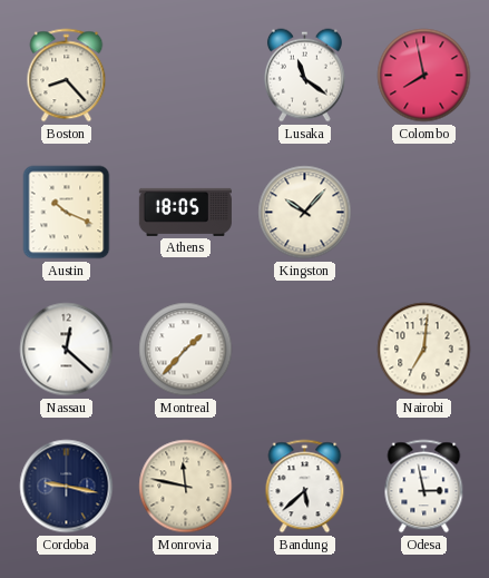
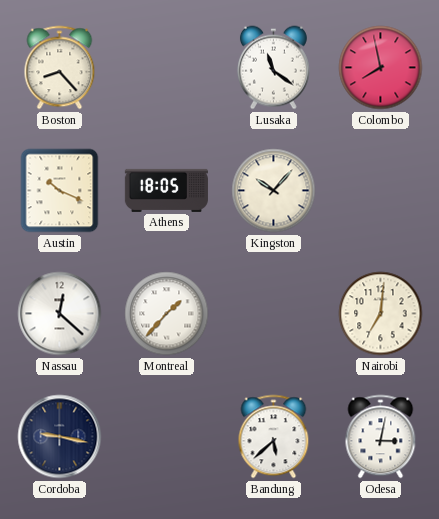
Monrovia: 11:47 -> none
Odesa: 2:58 -> 3:02
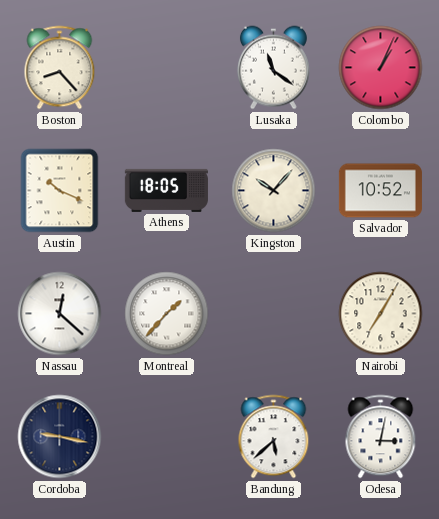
Colombo: 7:58 -> 1:04
Salvador: none -> 10:52
Nairobi: 7:01 -> 7:05
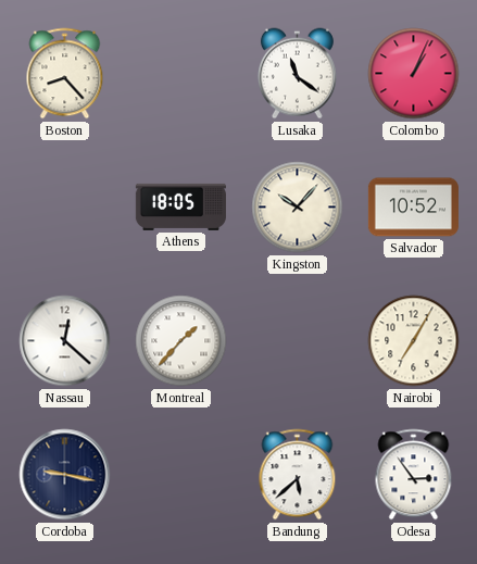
Austin: 10:19 -> none
Odesa: 3:02 -> 2:54
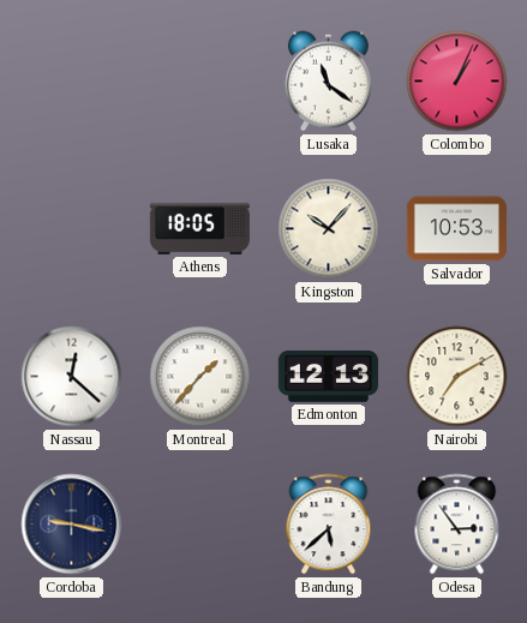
Boston: 8:23 -> none
Salvador: 10:52 -> 10:53
Edmonton: none -> 12:13
Nairobi: 7:05 -> 7:10
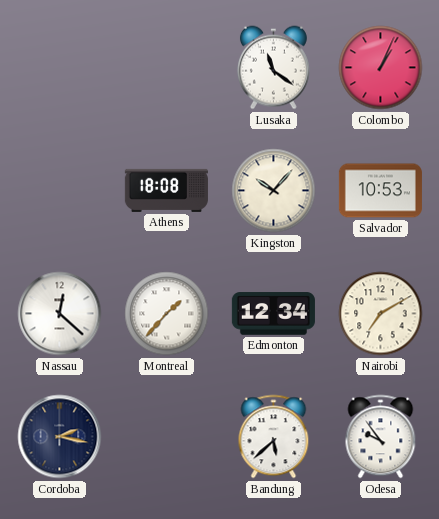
Athens: 18:05 -> 18:08
Edmonton: 12:13 -> 12:34
Cordoba: 9:17 -> 2:17
Odesa: 2:54 -> 9:54
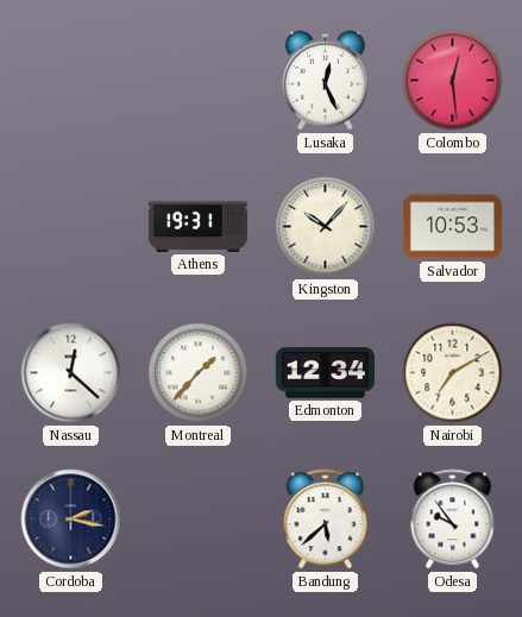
Lusaka: 11:21 -> 12:26
Colombo: 1:04 -> 12:29
Athens: 18:08 -> 19:31
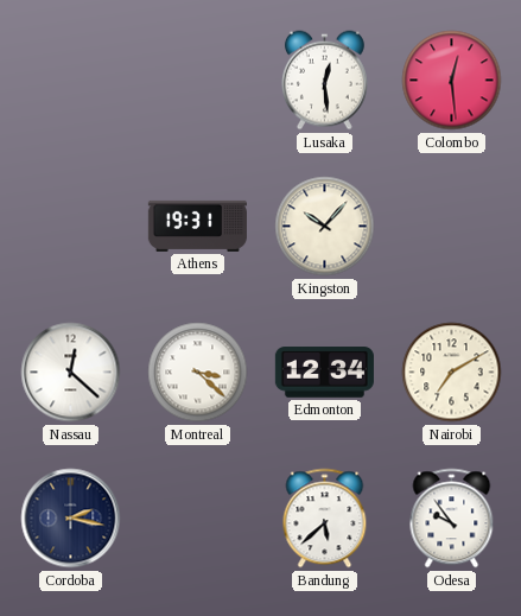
Lusaka: 12:26 -> 12:29
Salvador: 10:53 -> none
Montreal: 1:37 -> 3:22
